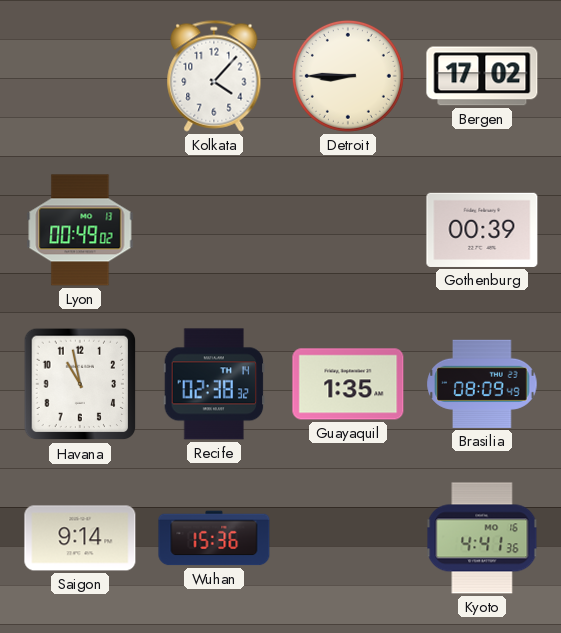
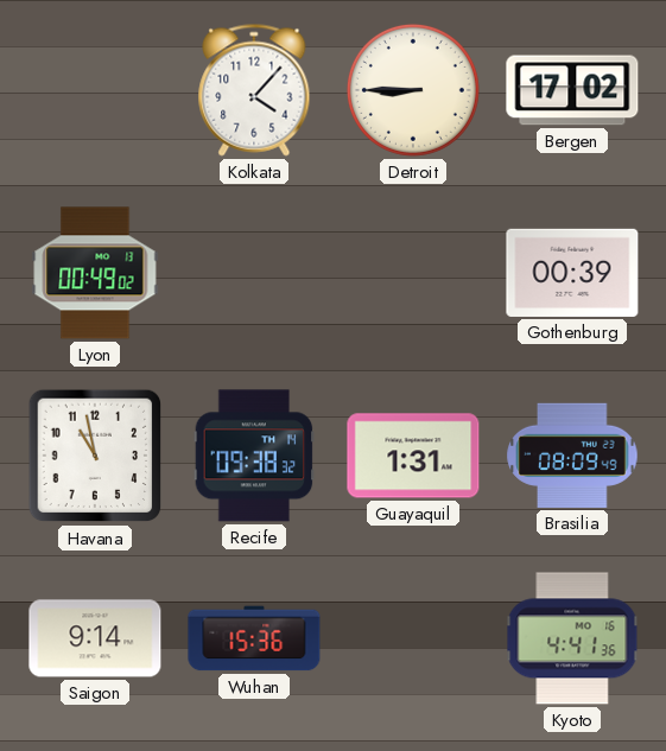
Recife: 02:38 -> 09:38
Guayaquil: 1:35 -> 1:31
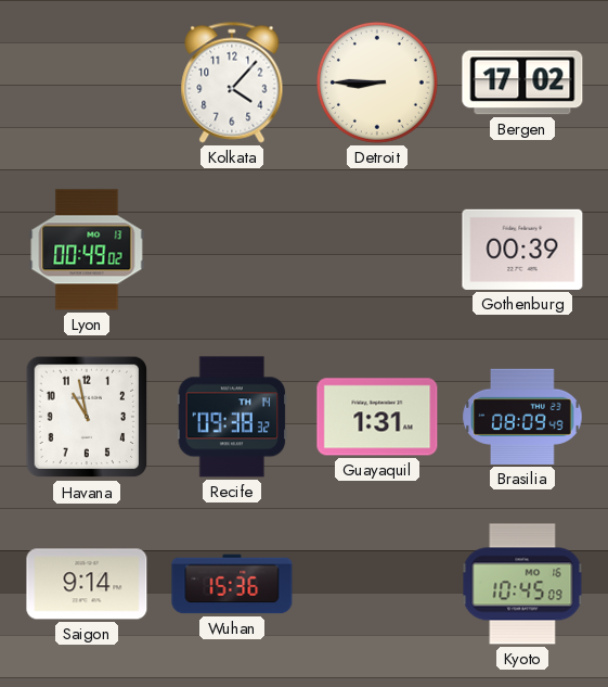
Kyoto: 4:41 -> 10:45
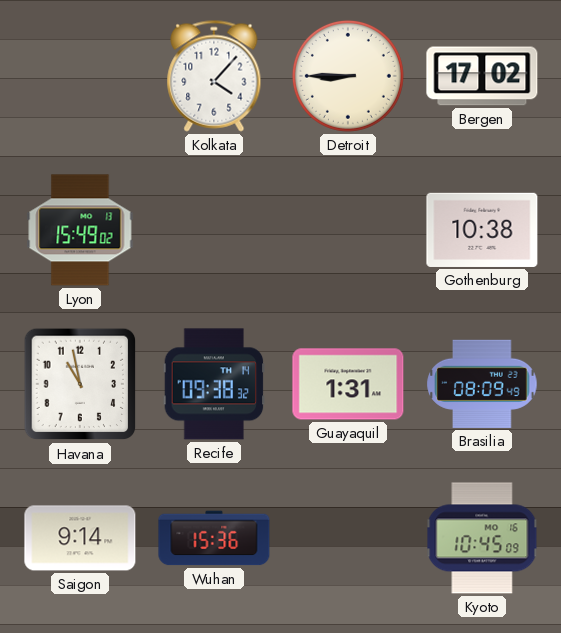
Lyon: 00:49 -> 15:49
Gothenburg: 00:39 -> 10:38
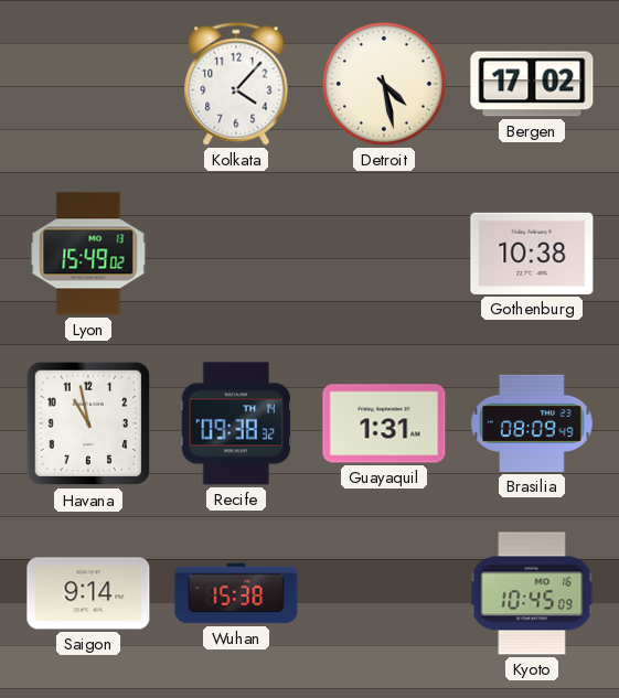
Detroit: 8:45 -> 4:28
Wuhan: 15:36 -> 15:38
